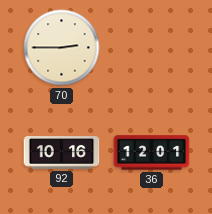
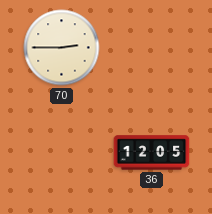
92: 10:16 -> none
36: 12:01 -> 12:05
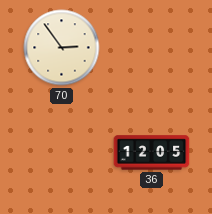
70: 2:45 -> 2:54
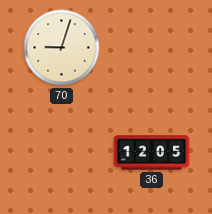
70: 2:54 -> 9:03
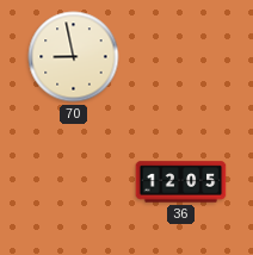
70: 9:03 -> 8:58
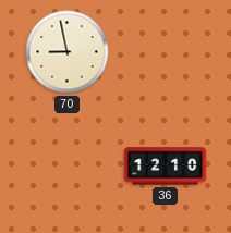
36: 12:05 -> 12:10
